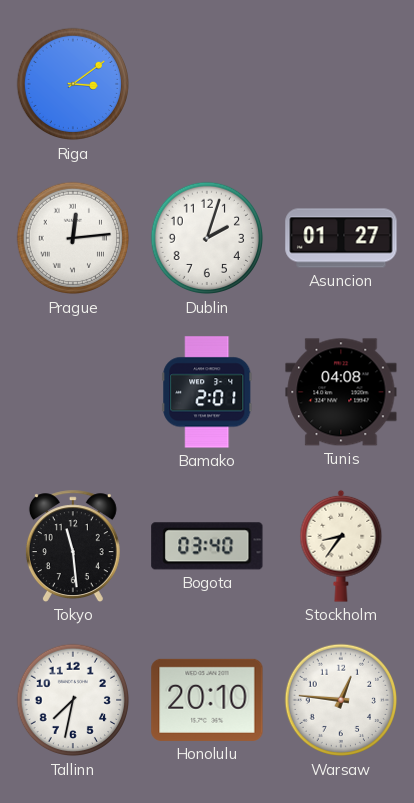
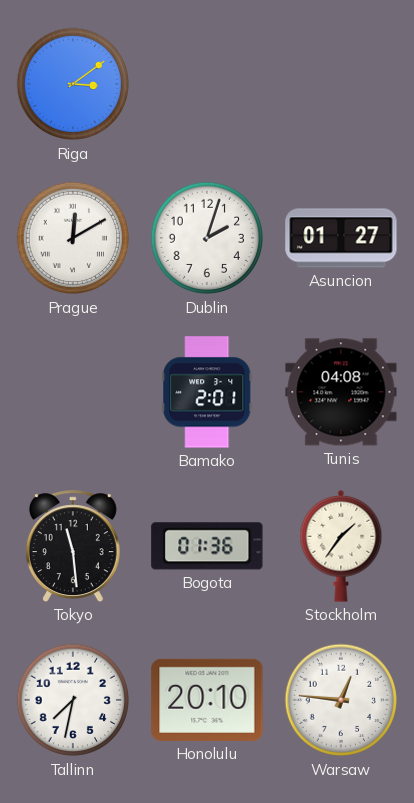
Prague: 12:14 -> 12:10
Bogota: 03:40 -> 01:36
Stockholm: 8:36 -> 1:36
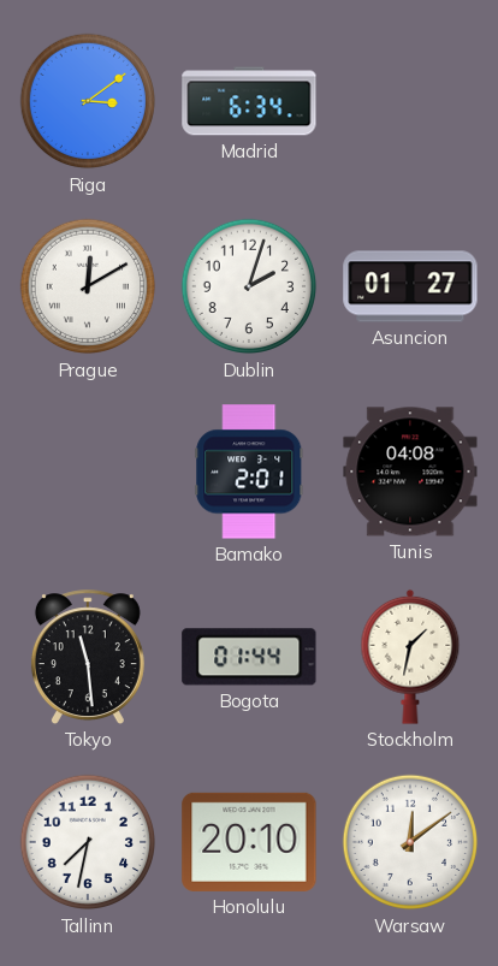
Madrid: none -> 6:34
Bogota: 01:36 -> 01:44
Stockholm: 1:36 -> 1:32
Warsaw: 12:46 -> 12:09
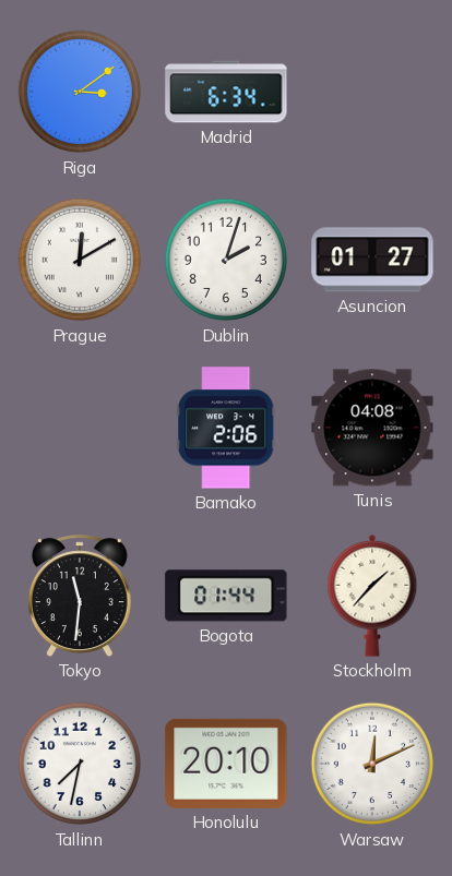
Bamako: 2:01 -> 2:06
Tokyo: 11:29 -> 11:31
Stockholm: 1:32 -> 1:37
Warsaw: 12:09 -> 12:11
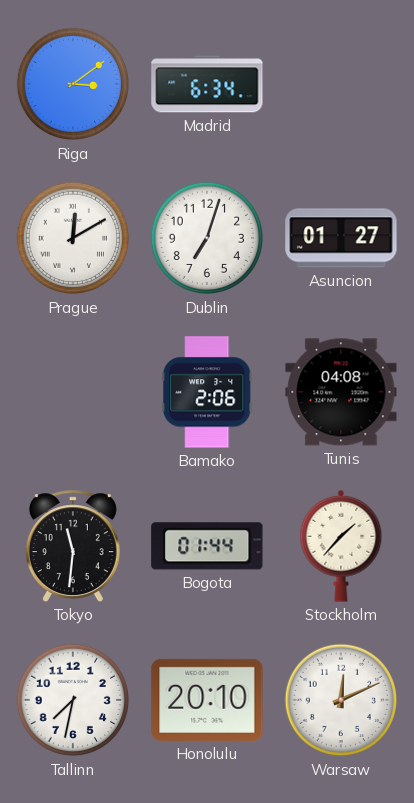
Dublin: 2:03 -> 7:03
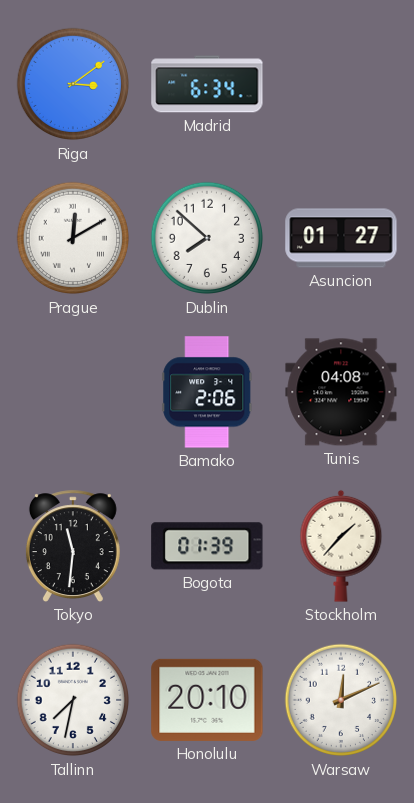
Dublin: 7:03 -> 7:52
Bogota: 01:44 -> 01:39
